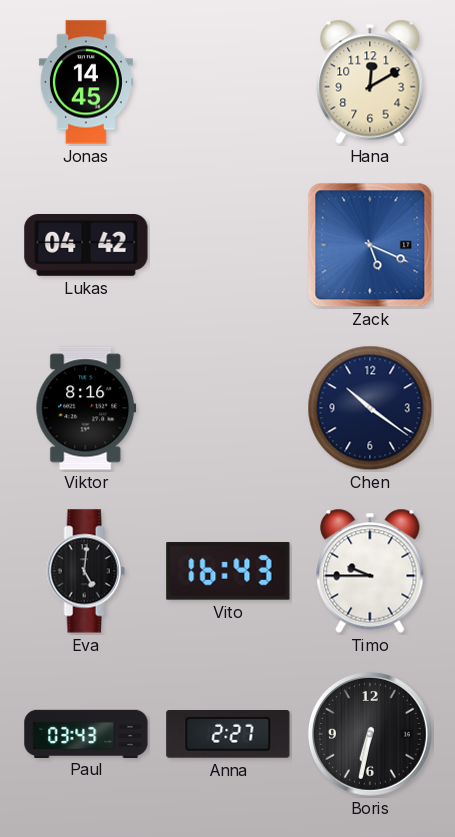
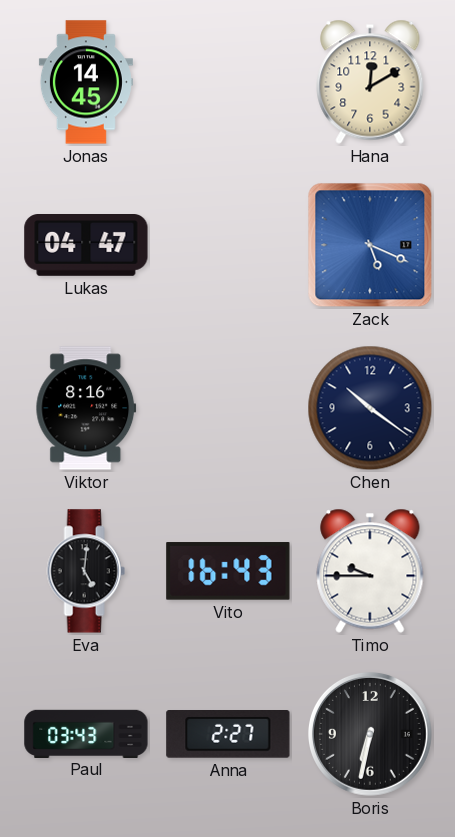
Lukas: 04:42 -> 04:47
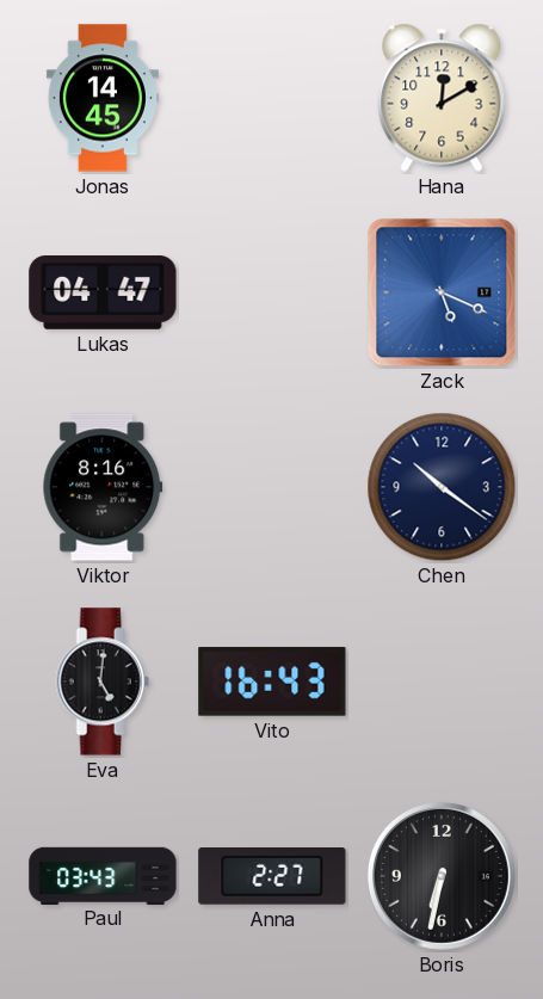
Timo: 9:45 -> none
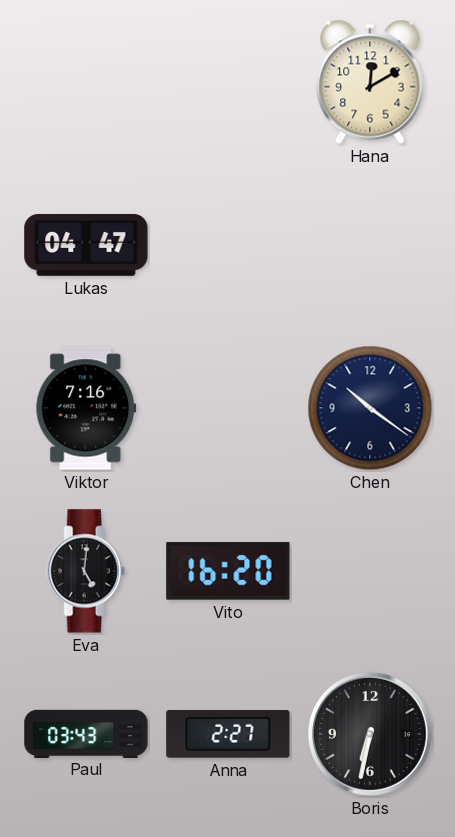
Jonas: 14:45 -> none
Zack: 5:19 -> none
Viktor: 8:16 -> 7:16
Vito: 16:43 -> 16:20
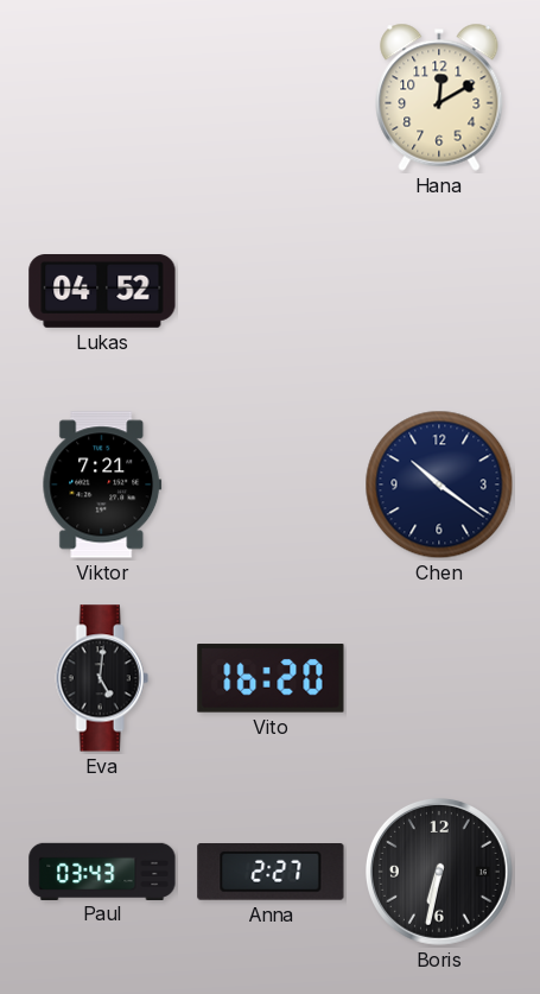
Lukas: 04:47 -> 04:52
Viktor: 7:16 -> 7:21
